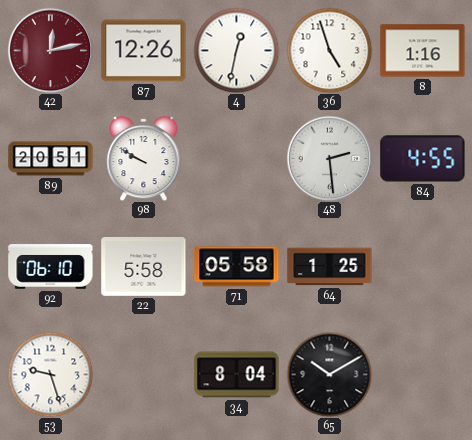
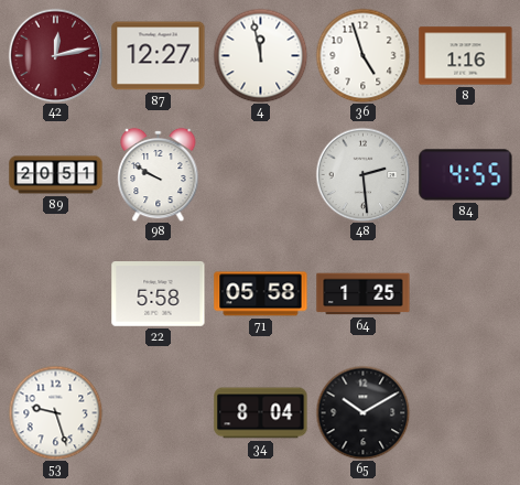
87: 12:26 -> 12:27
4: 12:32 -> 11:58
92: 06:10 -> none
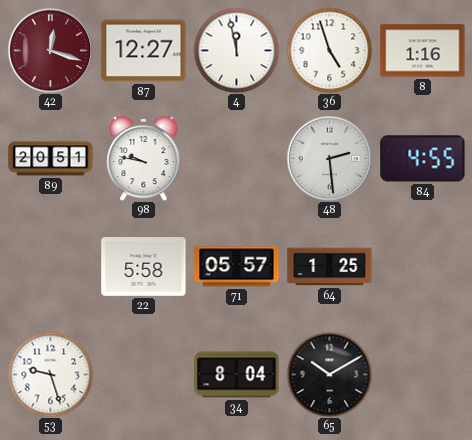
42: 12:13 -> 12:18
98: 9:50 -> 9:47
71: 05:58 -> 05:57
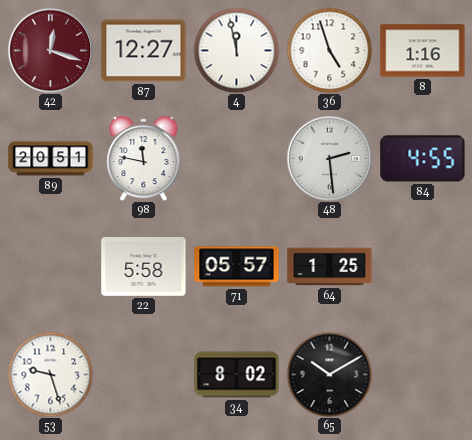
98: 9:47 -> 11:47
34: 8:04 -> 8:02
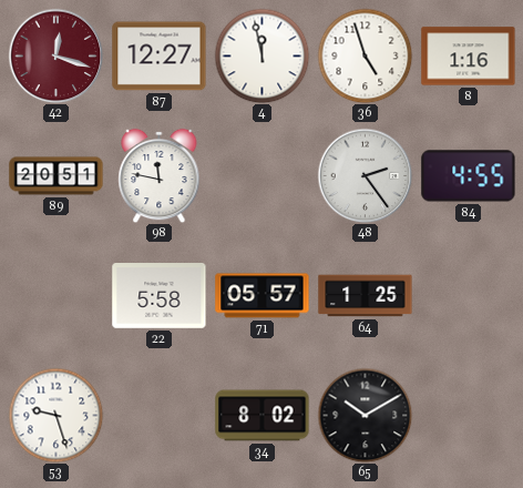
48: 2:29 -> 2:24
